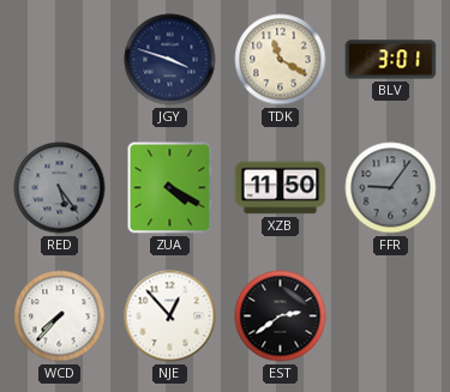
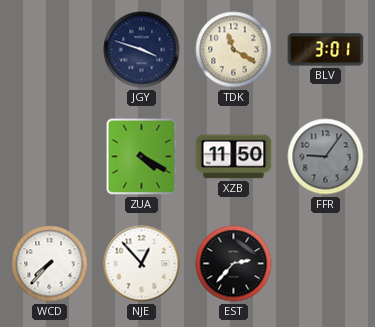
RED: 5:24 -> none
EST: 2:39 -> 2:37
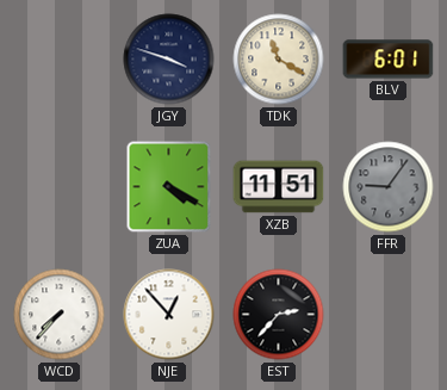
BLV: 3:01 -> 6:01
XZB: 11:50 -> 11:51
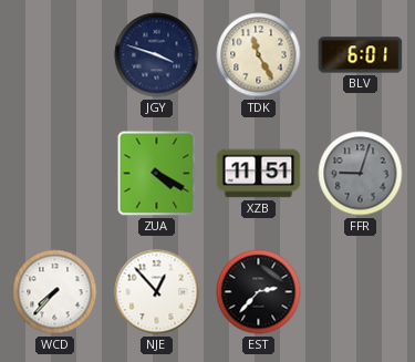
TDK: 11:20 -> 11:25
FFR: 9:06 -> 9:03
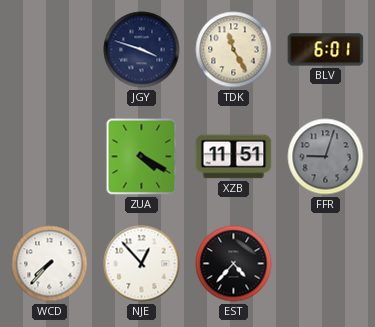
EST: 2:37 -> 4:37
